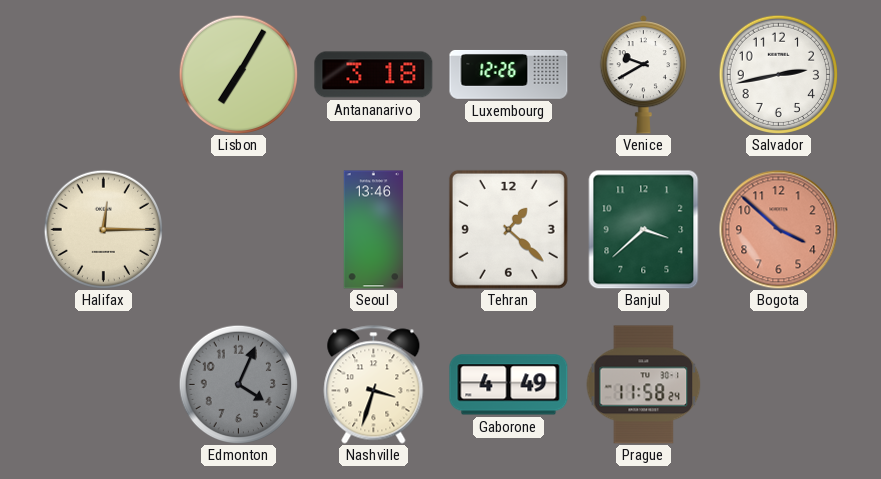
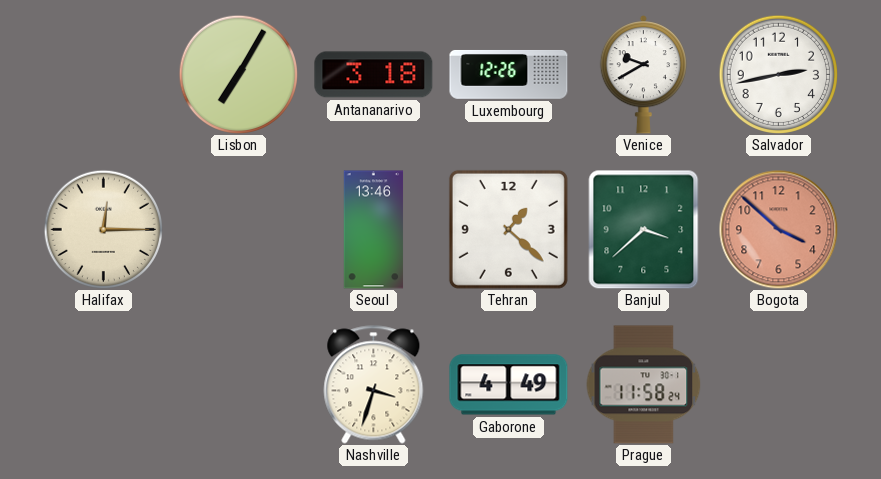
Edmonton: 4:04 -> none
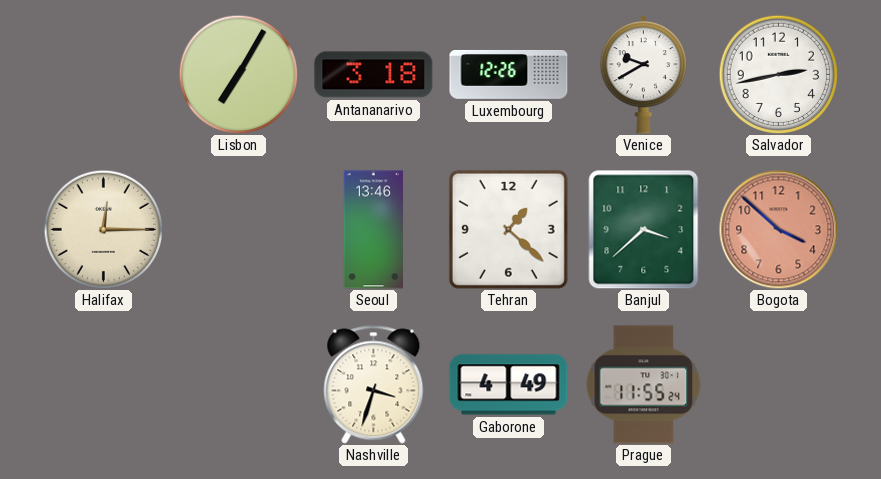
Prague: 11:58 -> 11:55
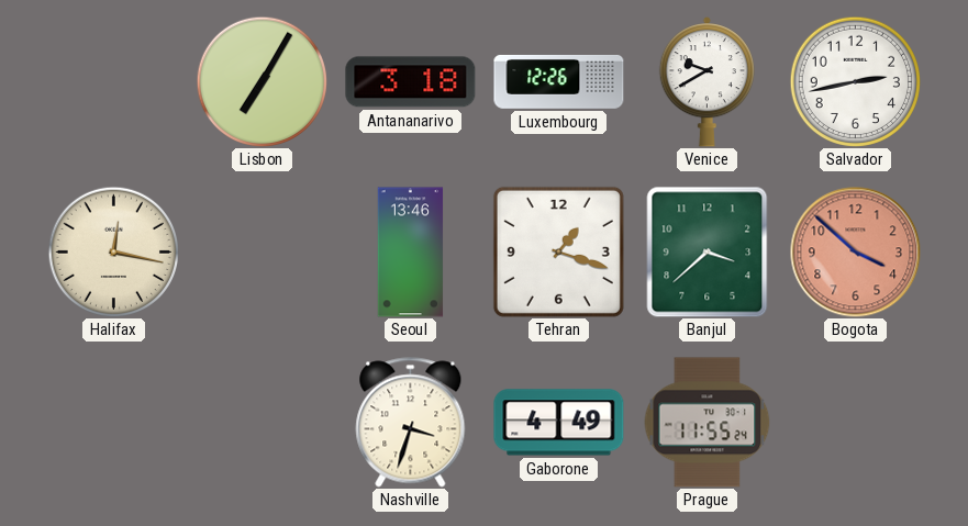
Halifax: 12:15 -> 12:17
Tehran: 1:22 -> 1:18
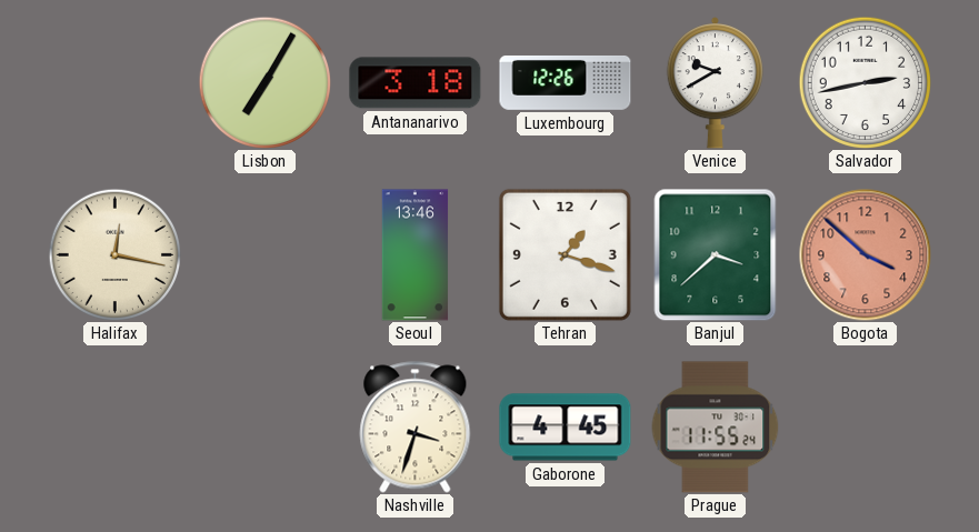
Gaborone: 4:49 -> 4:45
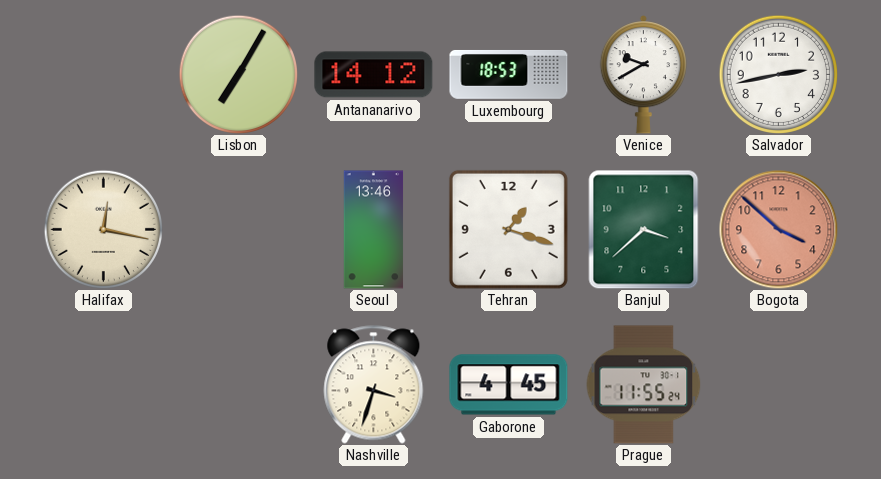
Antananarivo: 3:18 -> 14:12
Luxembourg: 12:26 -> 18:53
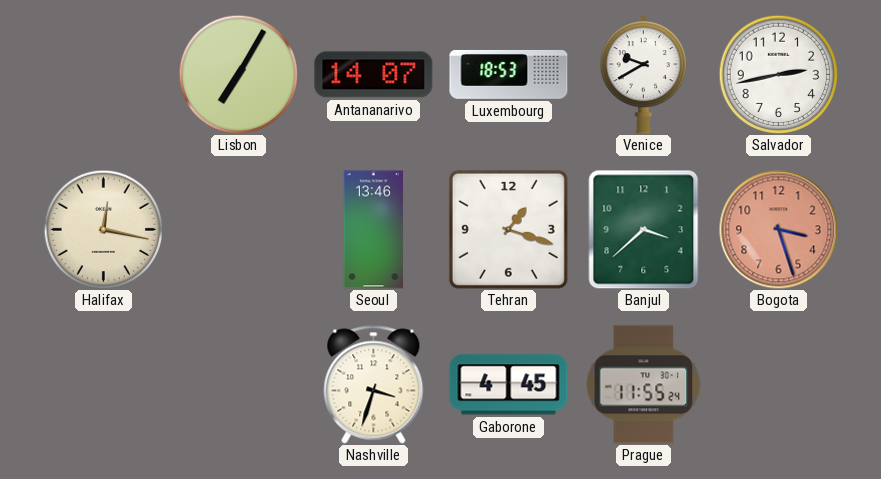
Antananarivo: 14:12 -> 14:07
Bogota: 3:52 -> 3:27
